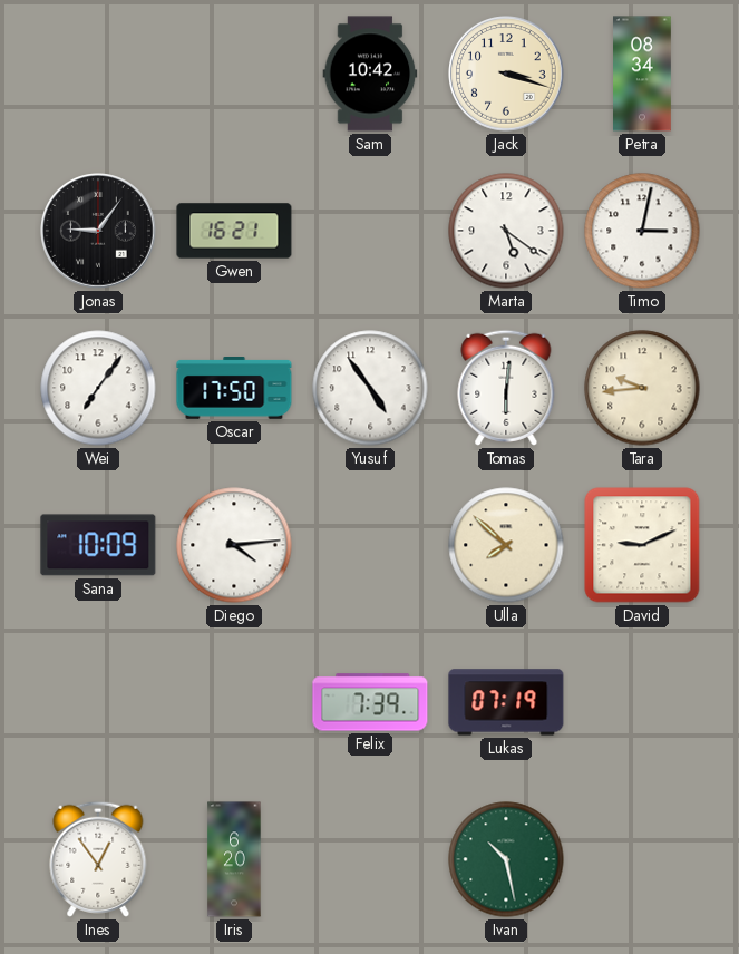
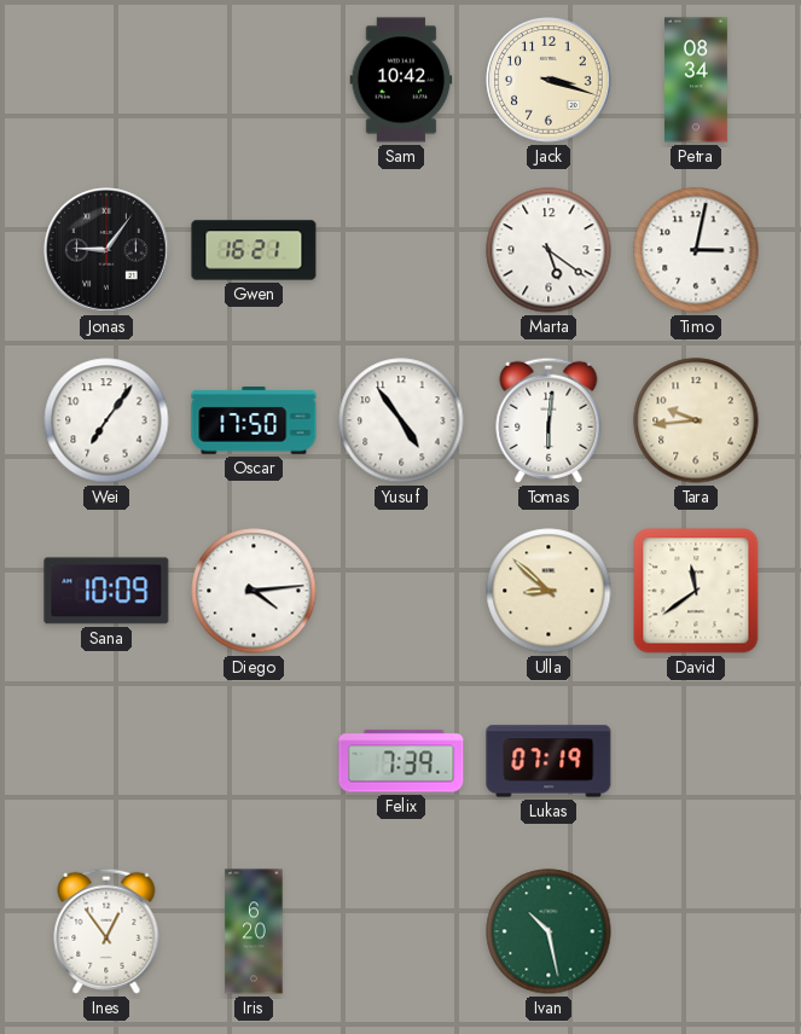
Ulla: 7:52 -> 8:52
David: 9:11 -> 11:39
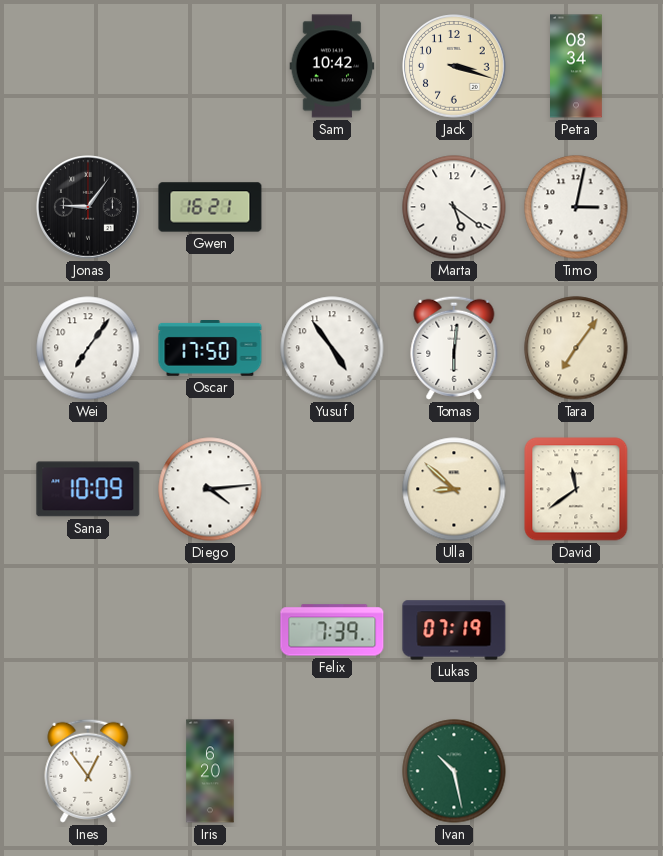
Tara: 9:44 -> 7:06
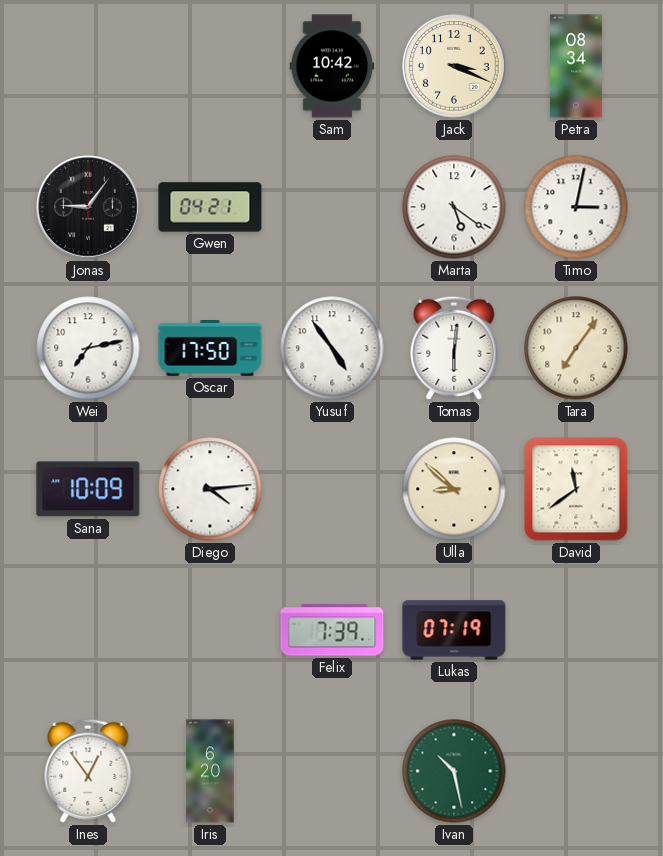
Jack: 3:18 -> 3:19
Gwen: 16:21 -> 04:21
Wei: 7:06 -> 7:13
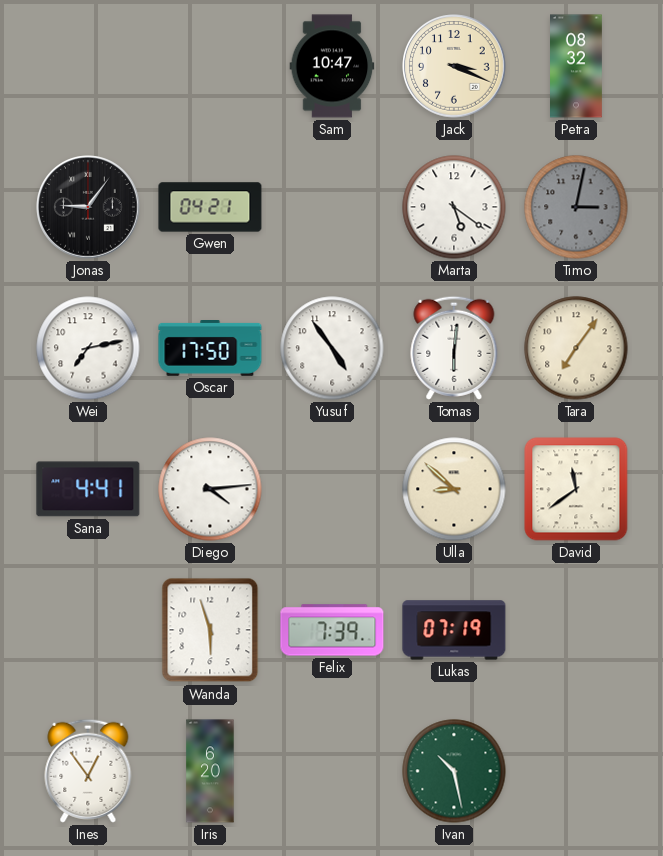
Sam: 10:42 -> 10:47
Petra: 08:34 -> 08:32
Timo dial: white -> grey
Sana: 10:09 -> 4:41
Wanda: none -> 5:57
